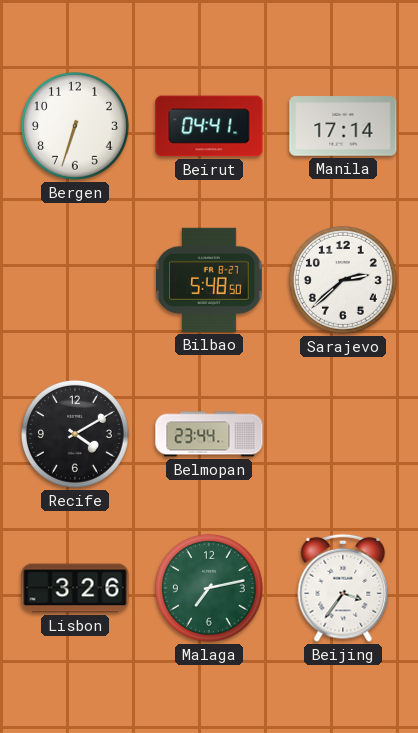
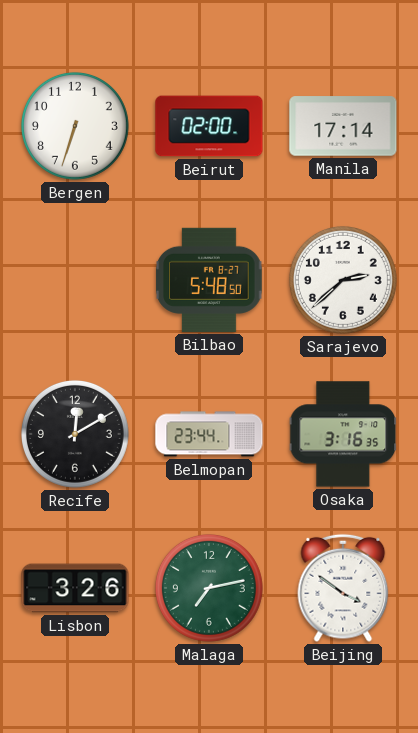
Beirut: 04:41 -> 02:00
Recife: 4:10 -> 12:10
Osaka: none -> 3:16
Beijing: 3:36 -> 3:51
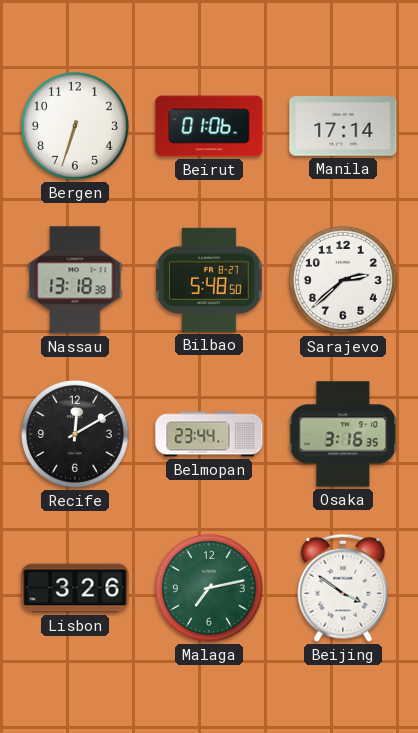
Beirut: 02:00 -> 01:06
Nassau: none -> 13:18
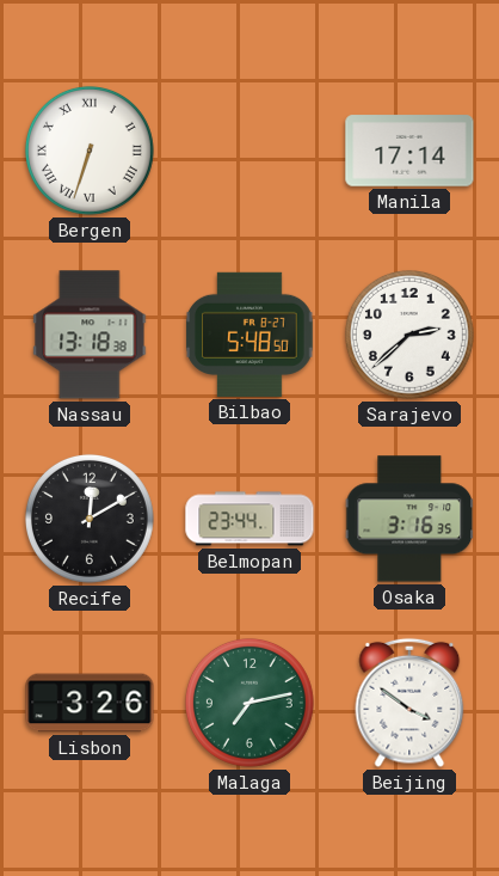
Bergen numerals: Arabic -> Roman
Beirut: 01:06 -> none
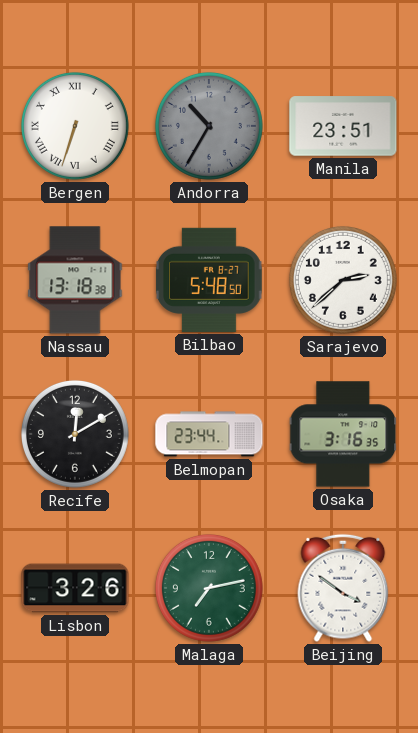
Andorra: none -> 10:35
Manila: 17:14 -> 23:51
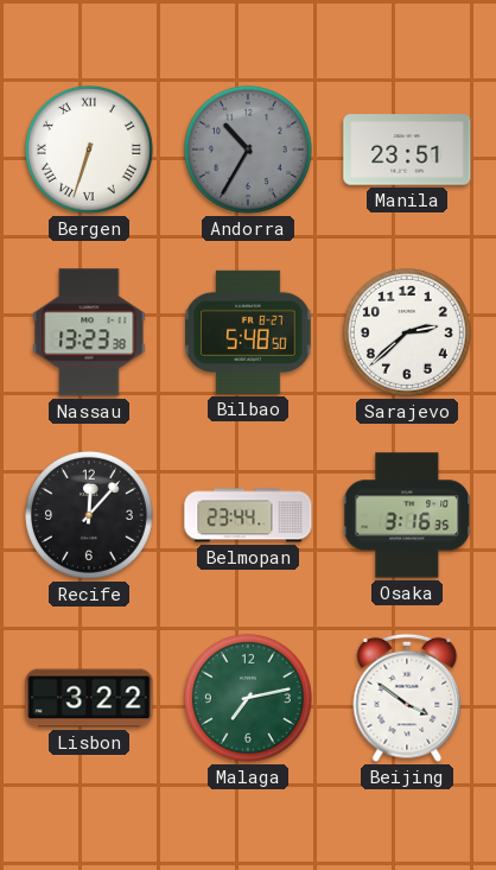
Nassau: 13:18 -> 13:23
Recife: 12:10 -> 12:07
Lisbon: 3:26 -> 3:22
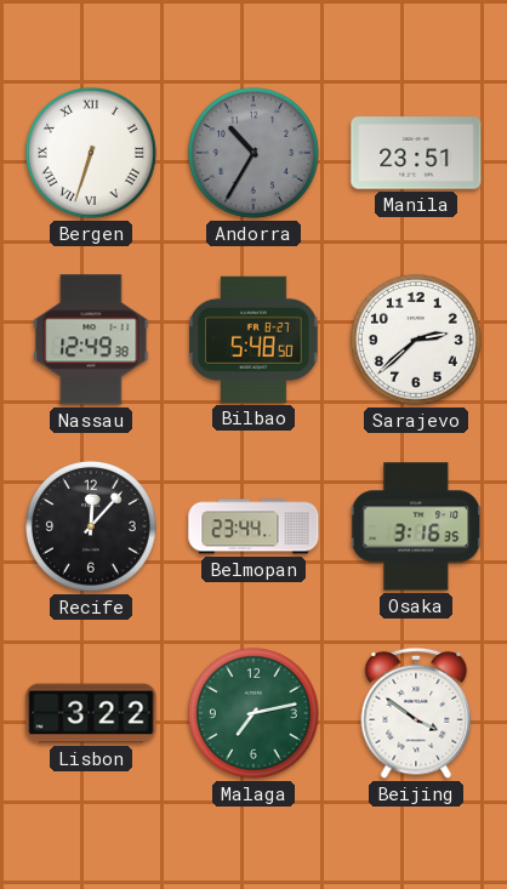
Nassau: 13:23 -> 12:49
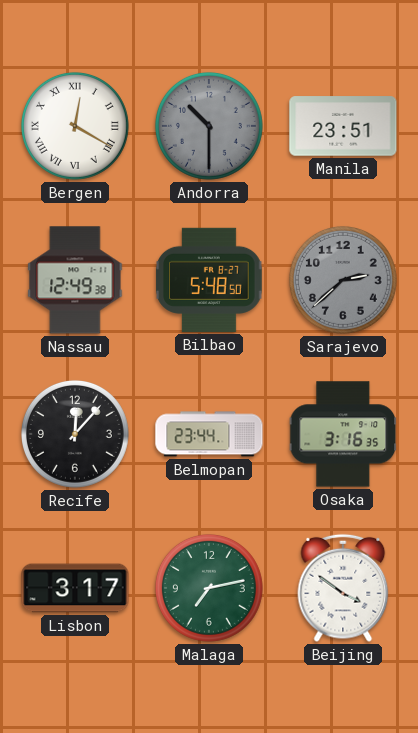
Bergen: 6:33 -> 12:20
Andorra: 10:35 -> 10:30
Sarajevo dial: white -> grey
Lisbon: 3:22 -> 3:17
